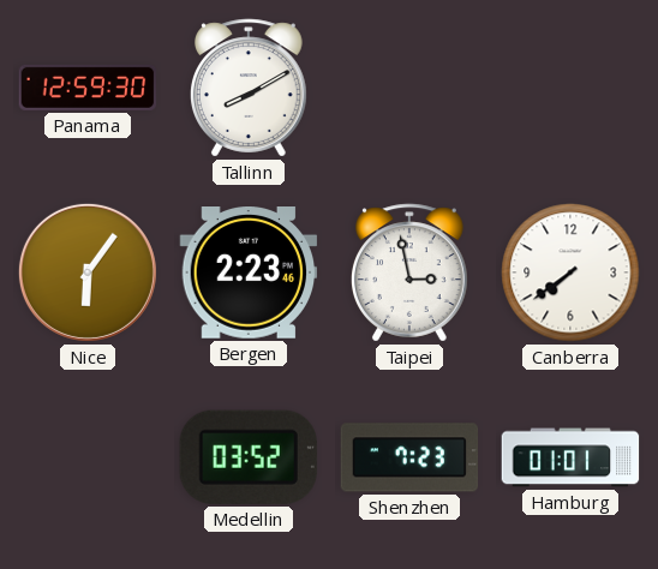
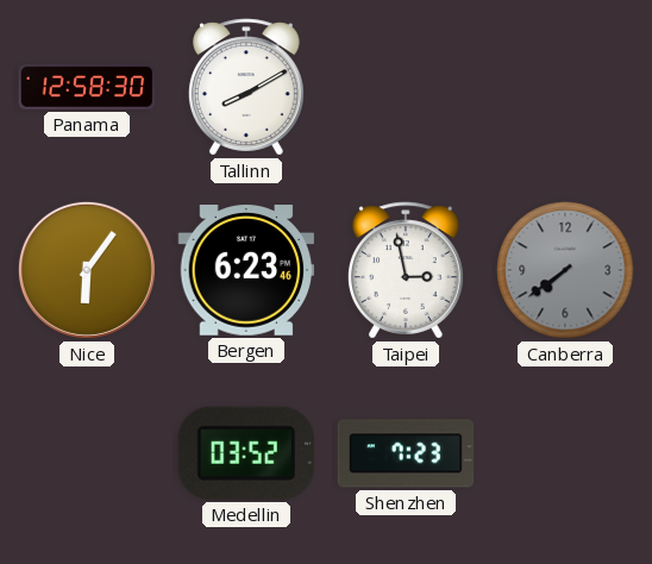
Panama: 12:59 -> 12:58
Bergen: 2:23 -> 6:23
Canberra dial: white -> grey
Hamburg: 01:01 -> none
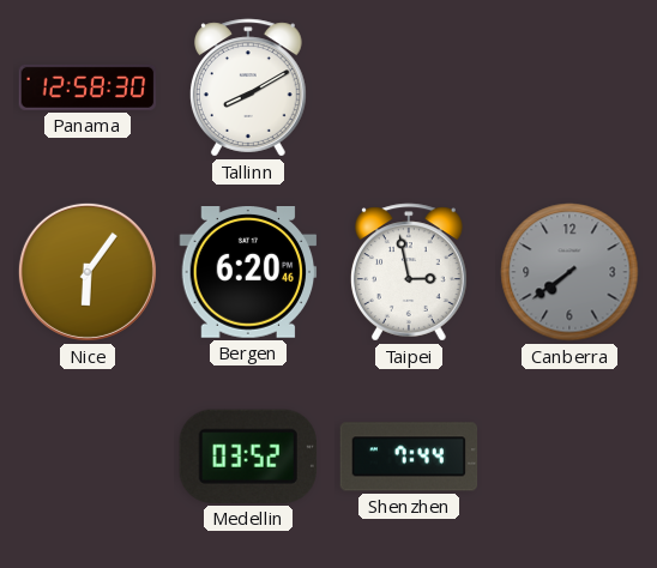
Bergen: 6:23 -> 6:20
Shenzhen: 7:23 -> 7:44
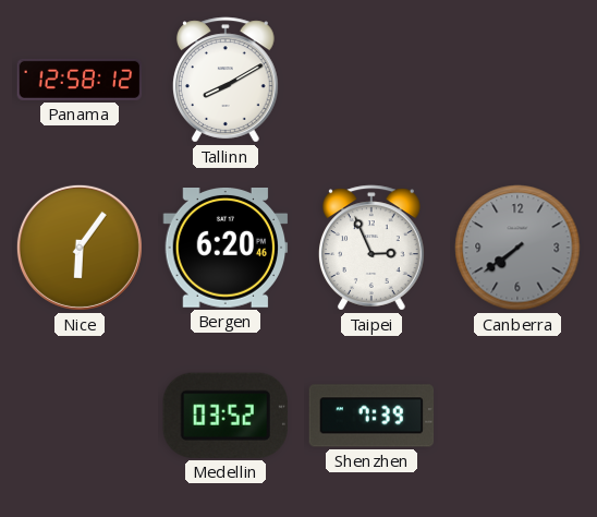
Panama: 12:58:30 -> 12:58:12
Taipei: 2:58 -> 2:56
Shenzhen: 7:44 -> 7:39
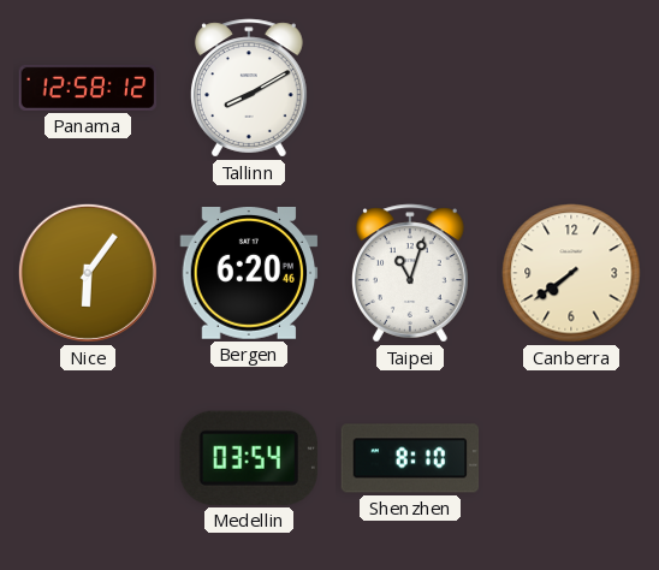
Taipei: 2:56 -> 11:03
Canberra dial: grey -> cream
Medellin: 03:52 -> 03:54
Shenzhen: 7:39 -> 8:10
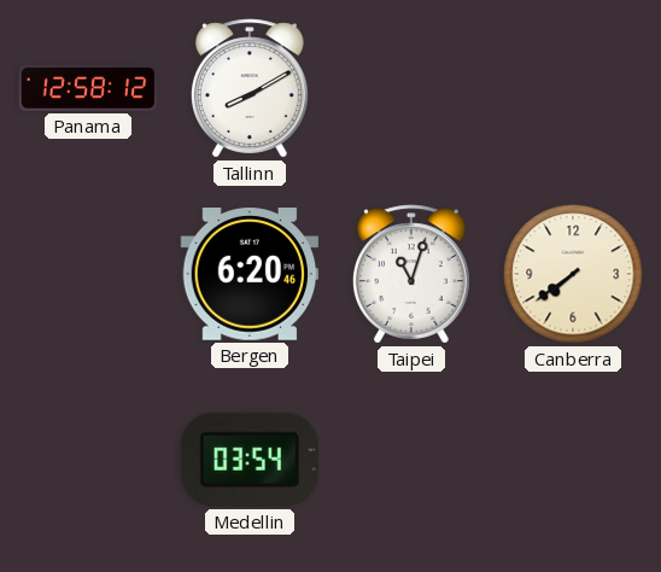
Nice: 6:06 -> none
Shenzhen: 8:10 -> none
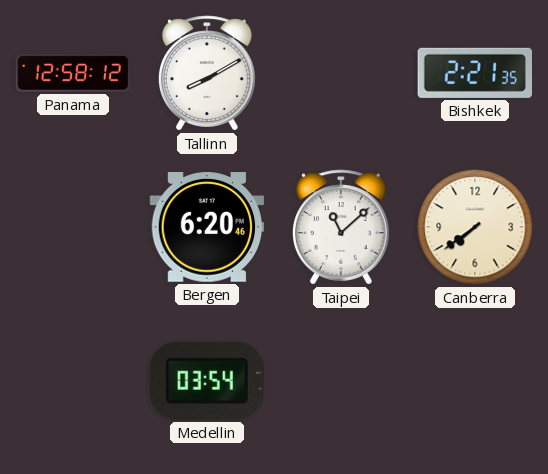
Bishkek: none -> 2:21
Taipei: 11:03 -> 11:08
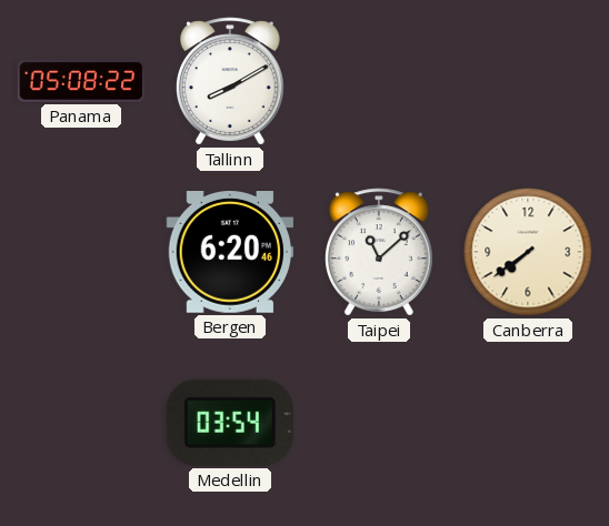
Panama: 12:58 -> 05:08
Bishkek: 2:21 -> none
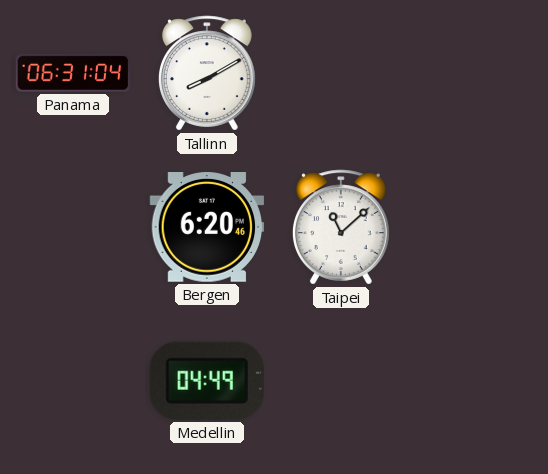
Panama: 05:08 -> 06:31
Canberra: 7:39 -> none
Medellin: 03:54 -> 04:49
